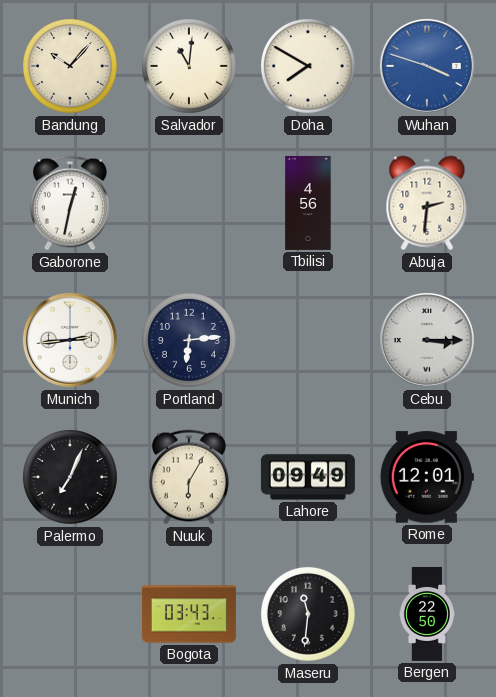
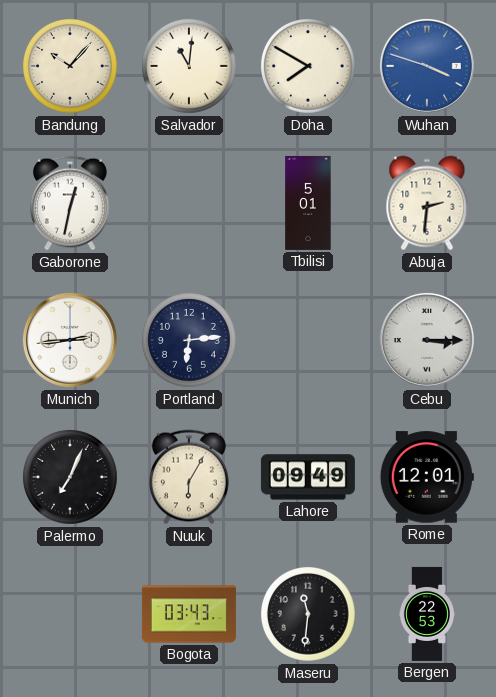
Tbilisi: 4:56 -> 5:01
Bergen: 22:50 -> 22:53
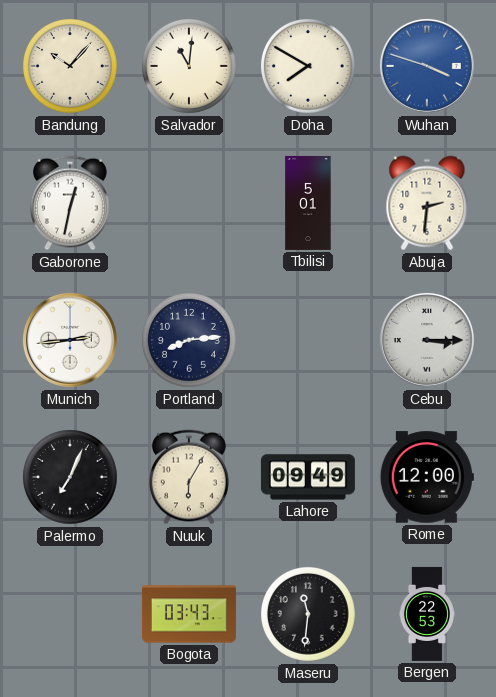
Portland: 6:14 -> 8:14
Rome: 12:01 -> 12:00
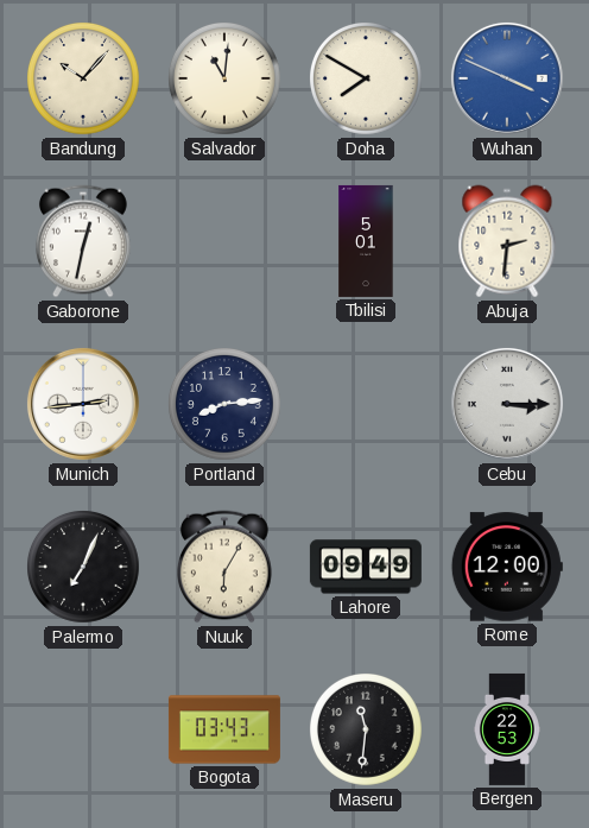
Wuhan: 3:48 -> 3:49
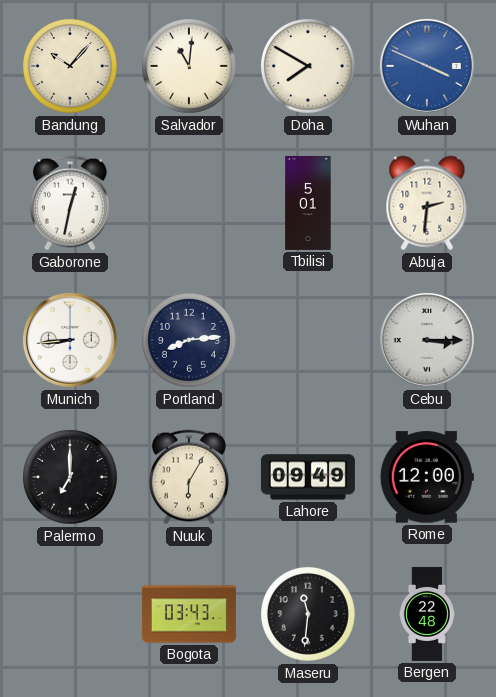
Munich: 2:44 -> 8:44
Palermo: 7:04 -> 7:00
Bergen: 22:53 -> 22:48
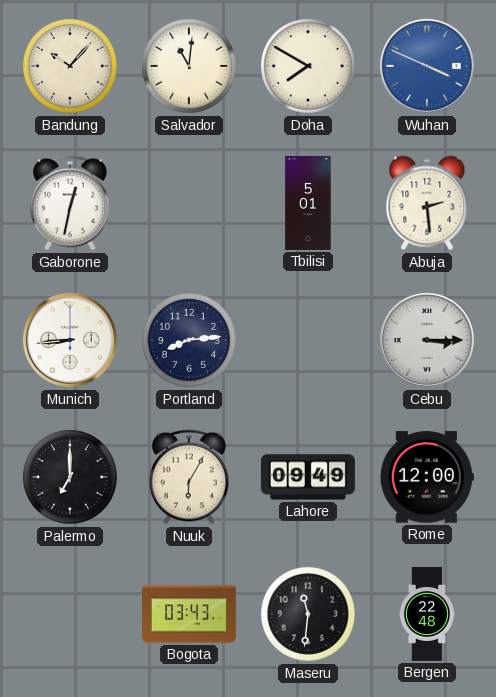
Abuja: 2:31 -> 2:29
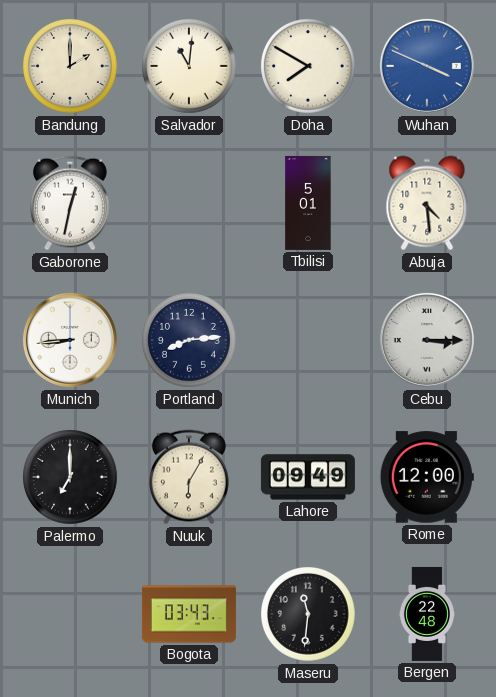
Bandung: 10:07 -> 2:00
Abuja: 2:29 -> 4:29
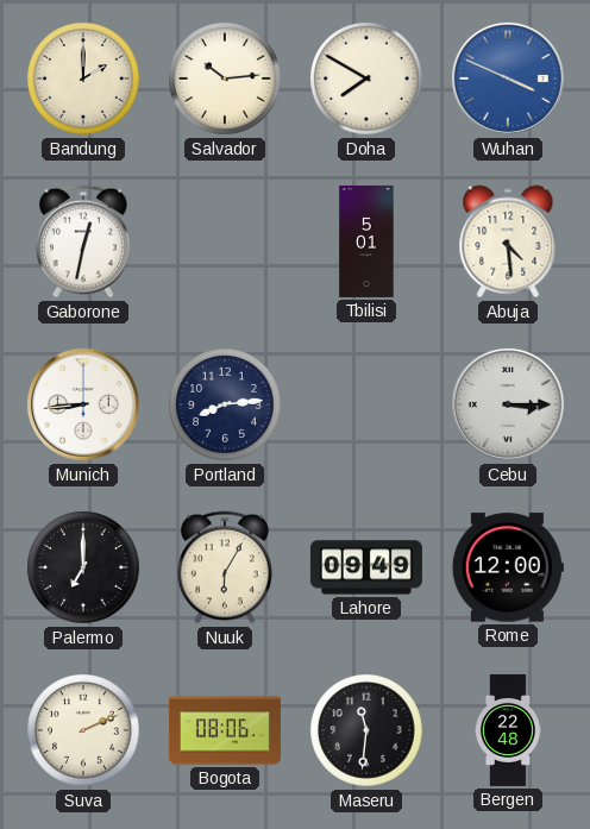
Salvador: 11:01 -> 10:14
Suva: none -> 2:11
Bogota: 03:43 -> 08:06
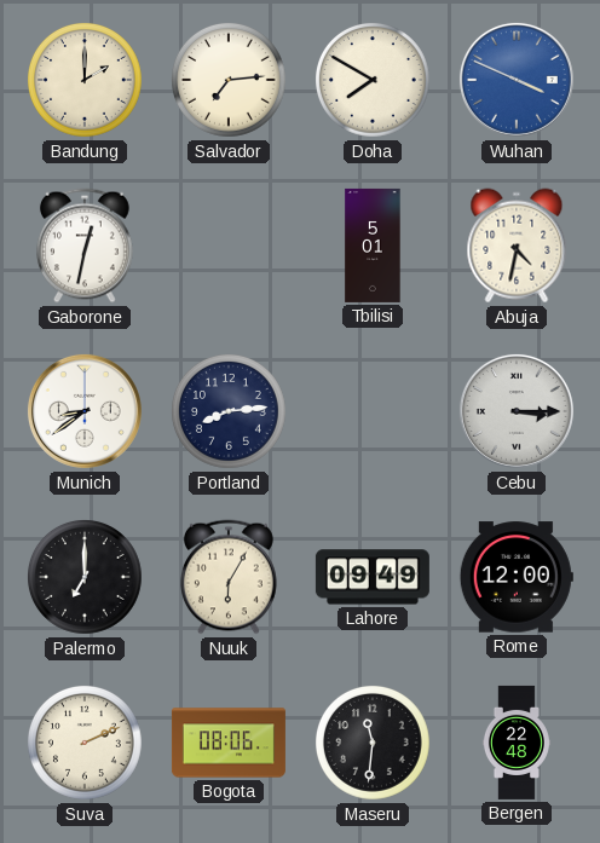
Salvador: 10:14 -> 7:14
Abuja: 4:29 -> 4:32
Munich: 8:44 -> 8:39
